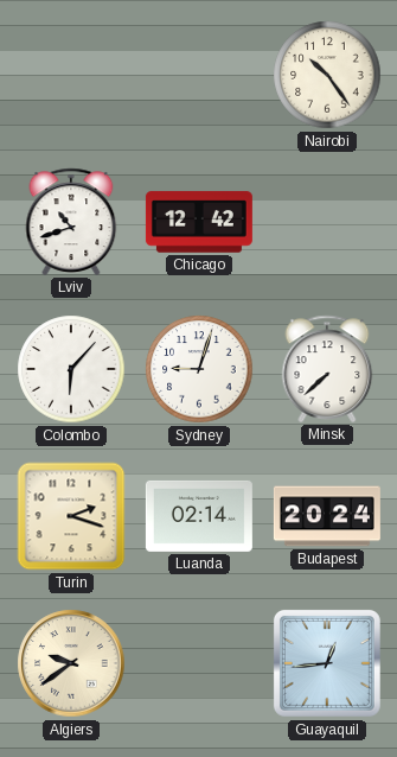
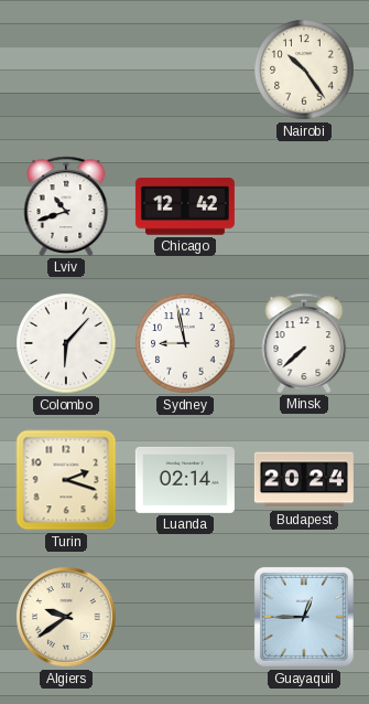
Sydney: 9:03 -> 8:58
Guayaquil: 12:44 -> 12:45
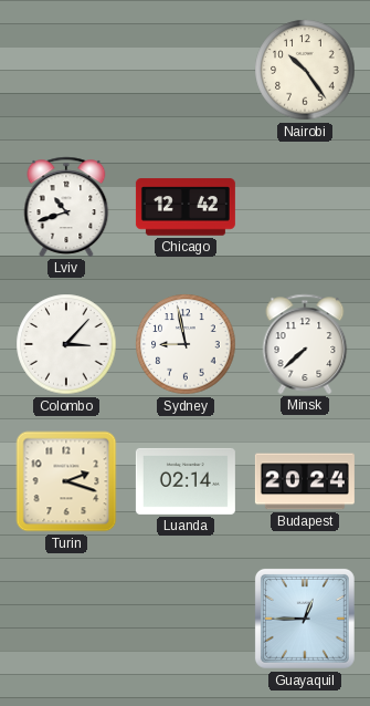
Colombo: 6:07 -> 3:07
Algiers: 9:39 -> none
